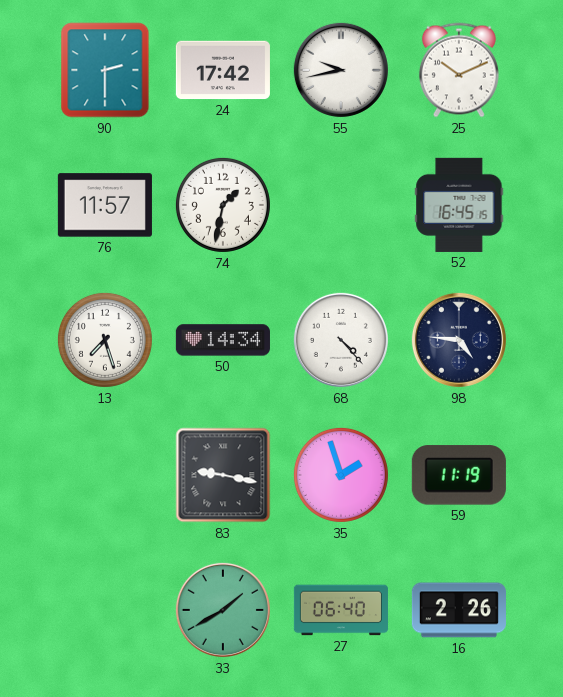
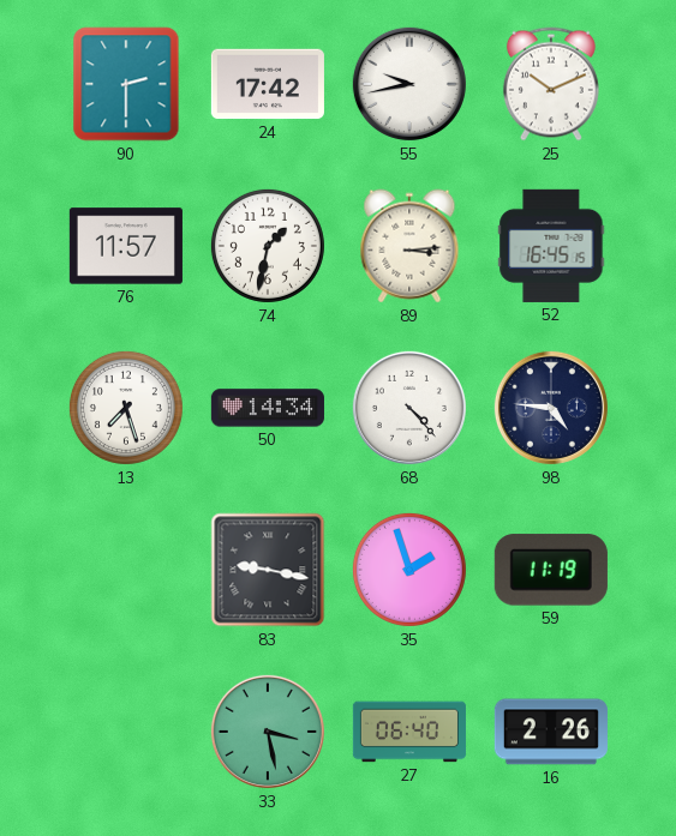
89: none -> 3:14
33: 1:40 -> 3:28
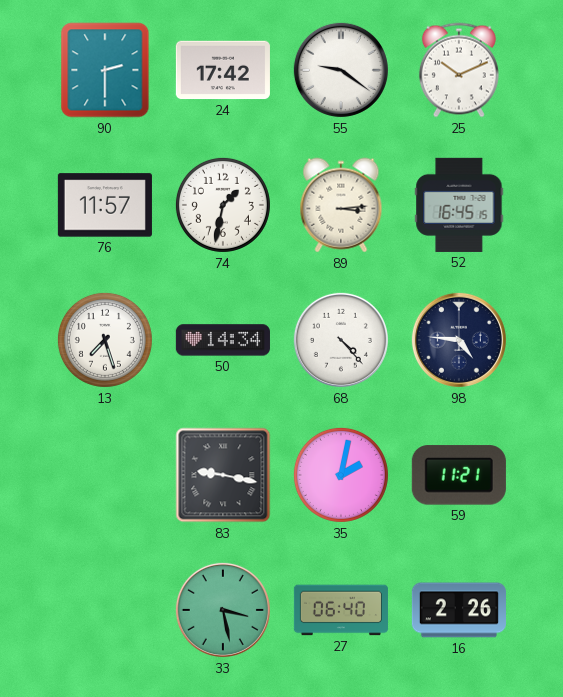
55: 9:43 -> 9:21
35: 1:57 -> 2:02
59: 11:19 -> 11:21
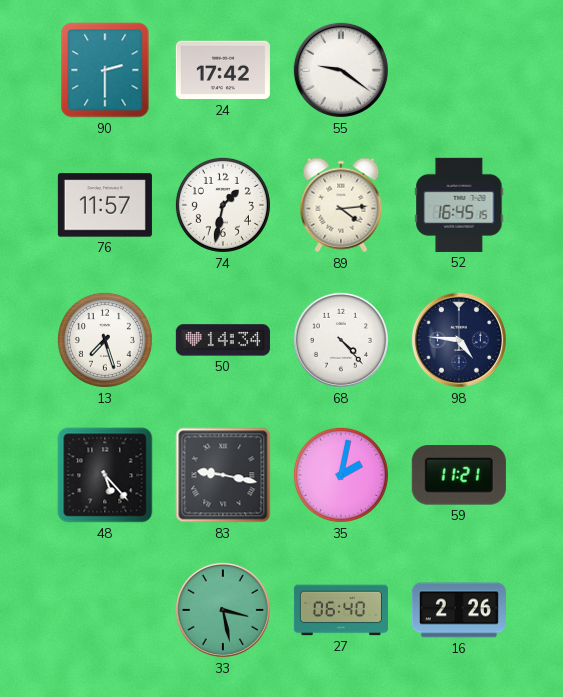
25: 10:11 -> none
89: 3:14 -> 4:14
48: none -> 5:23
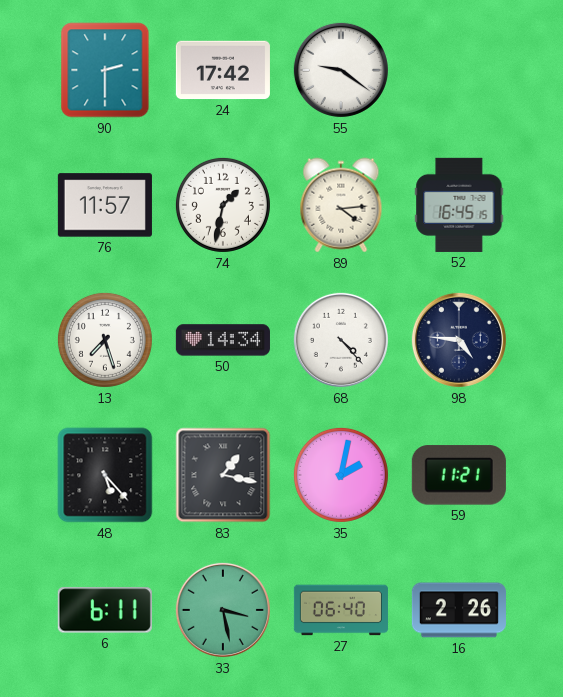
83: 9:17 -> 1:17
6: none -> 6:11
